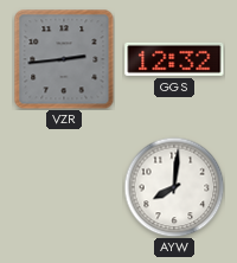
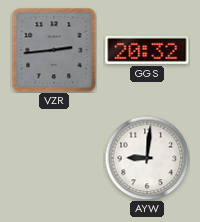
GGS: 12:32 -> 20:32
AYW: 8:01 -> 9:01
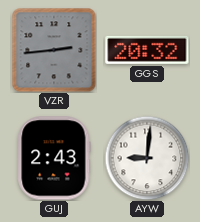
GUJ: none -> 2:43
